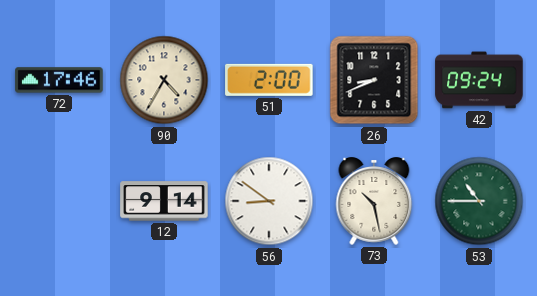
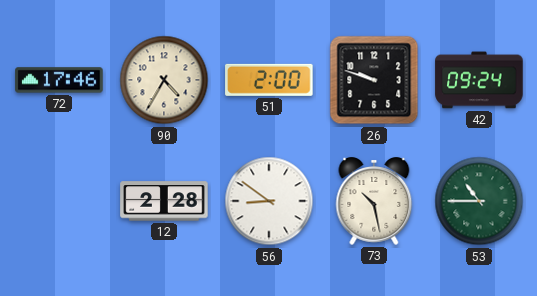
26: 8:41 -> 9:48
12: 9:14 -> 2:28
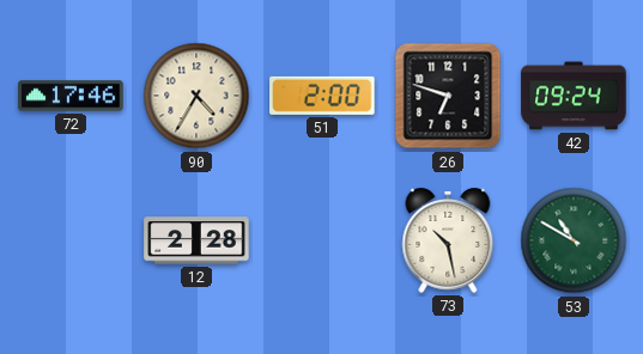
26: 9:48 -> 6:48
56: 8:51 -> none
53: 10:45 -> 10:50
